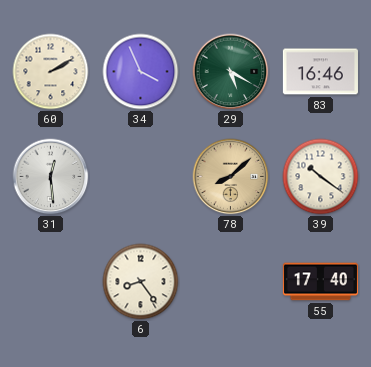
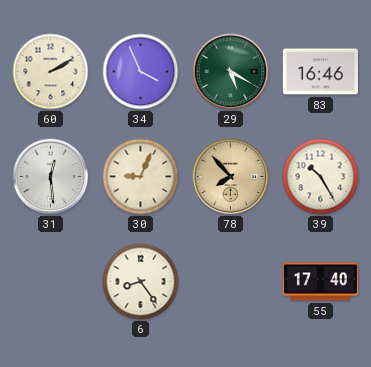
30: none -> 9:04
78: 8:08 -> 7:53
39: 10:21 -> 10:25
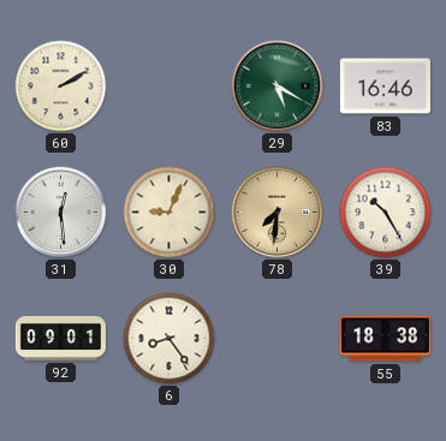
34: 3:56 -> none
78: 7:53 -> 7:31
92: none -> 09:01
55: 17:40 -> 18:38
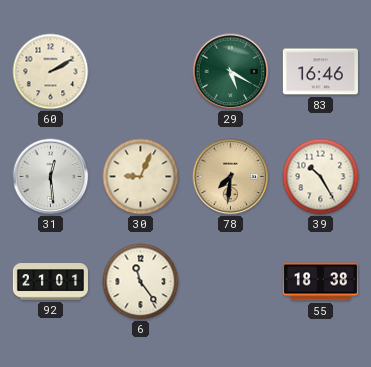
92: 09:01 -> 21:01
6: 8:24 -> 11:24
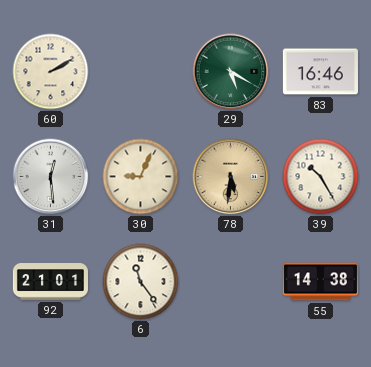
78: 7:31 -> 5:31
55: 18:38 -> 14:38
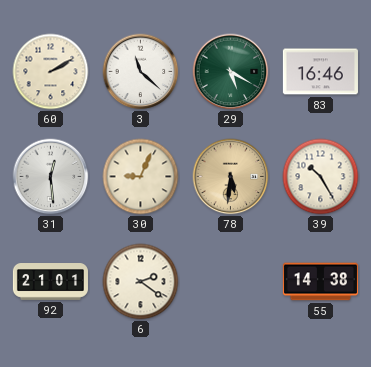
3: none -> 11:22
6: 11:24 -> 2:21
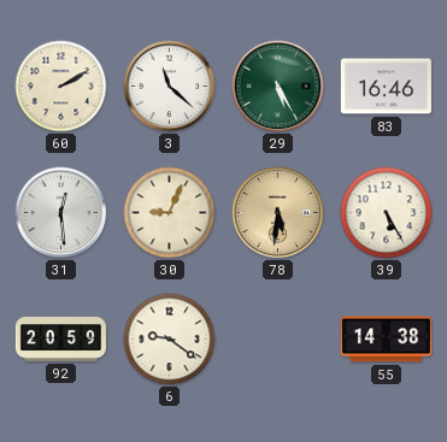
29: 5:20 -> 5:25
39: 10:25 -> 5:25
92: 21:01 -> 20:59
6: 2:21 -> 9:21
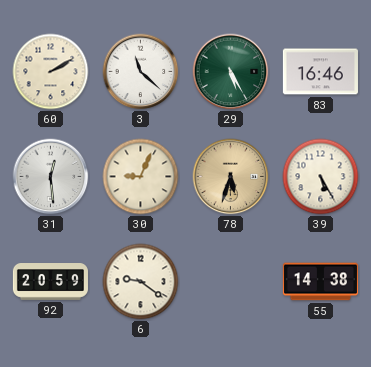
78: 5:31 -> 5:33
